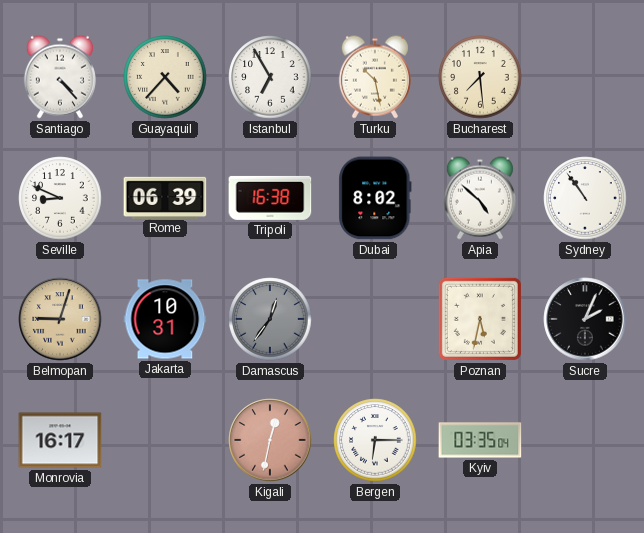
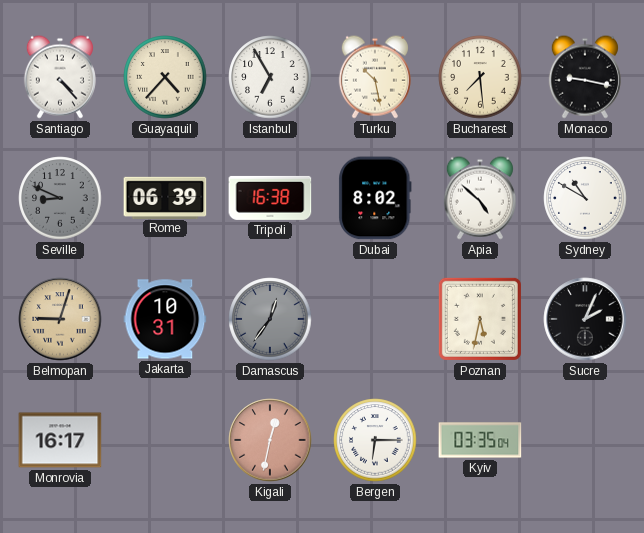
Monaco: none -> 9:17
Seville dial: white -> grey
Sydney: 10:54 -> 10:50
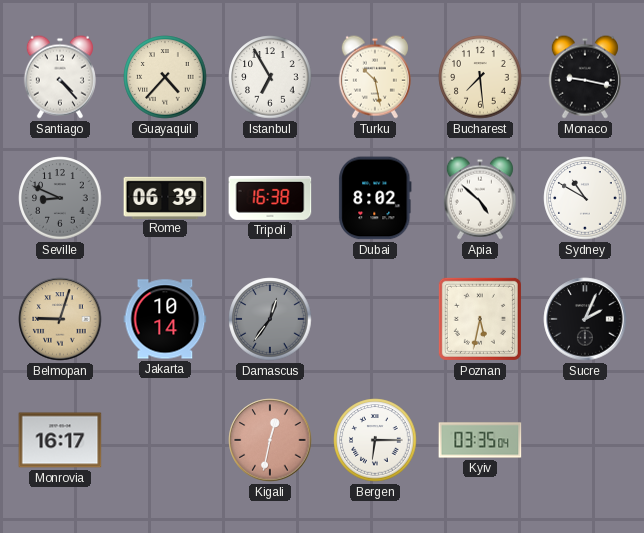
Jakarta: 10:31 -> 10:14
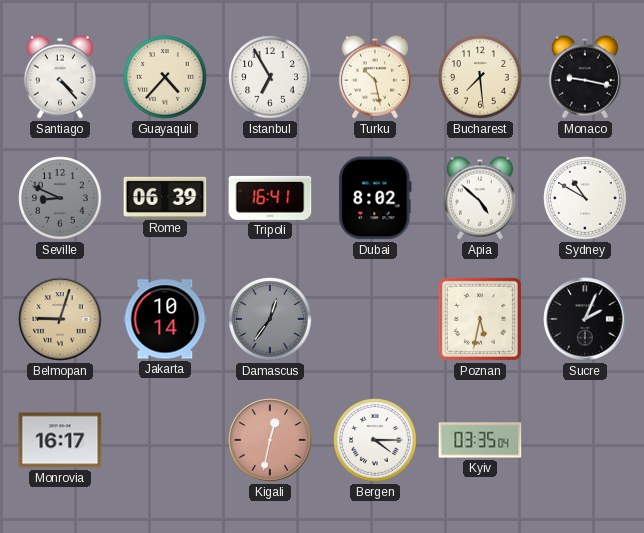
Tripoli: 16:38 -> 16:41
Bergen: 6:15 -> 4:15
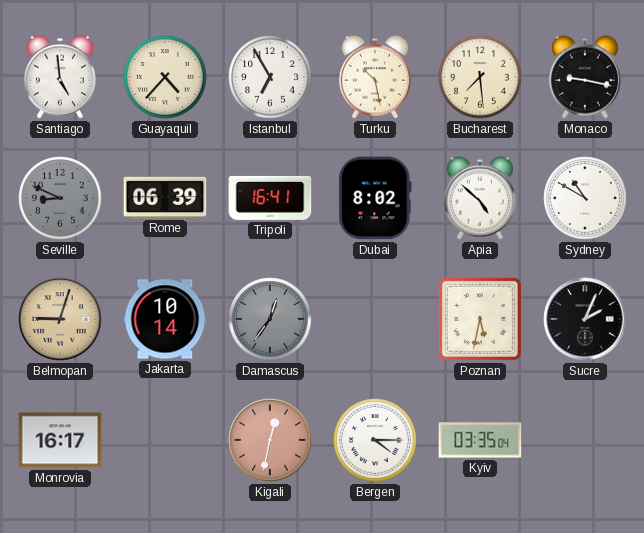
Santiago: 4:23 -> 4:59
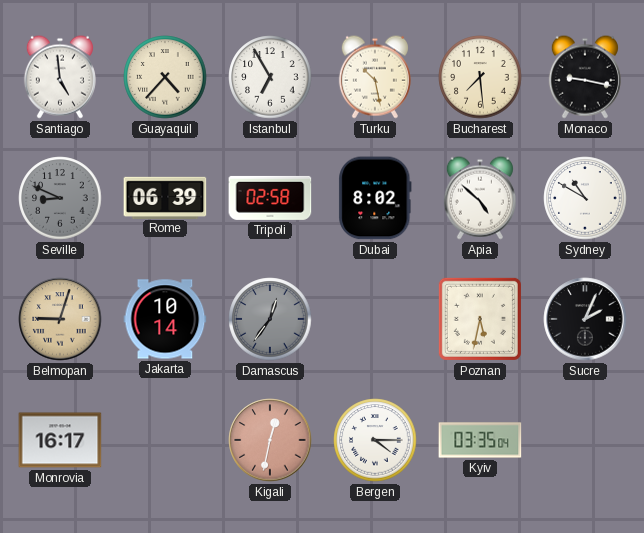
Tripoli: 16:41 -> 02:58
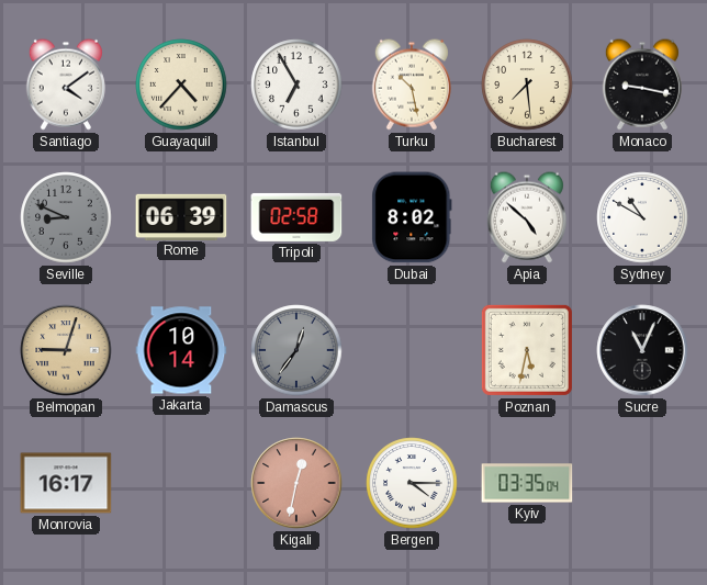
Santiago: 4:59 -> 4:09
Sucre: 2:04 -> 11:04
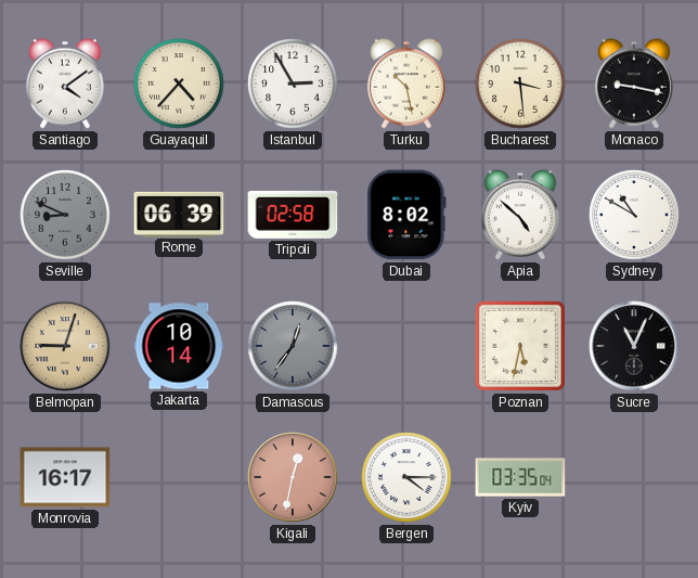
Istanbul: 6:55 -> 2:55
Bucharest: 7:29 -> 3:29
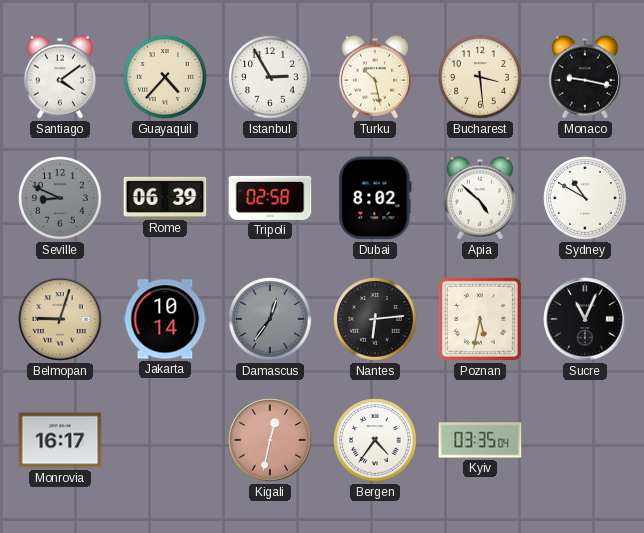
Nantes: none -> 6:14
Bergen: 4:15 -> 4:36
